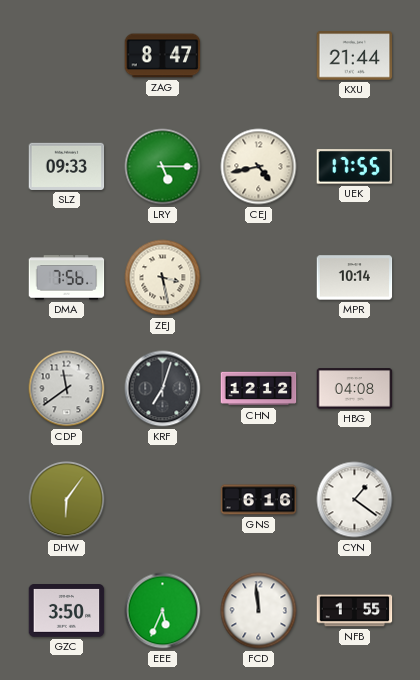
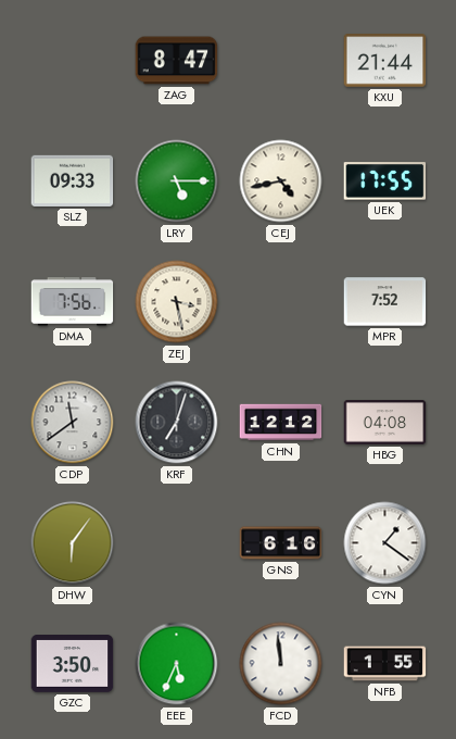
MPR: 10:14 -> 7:52
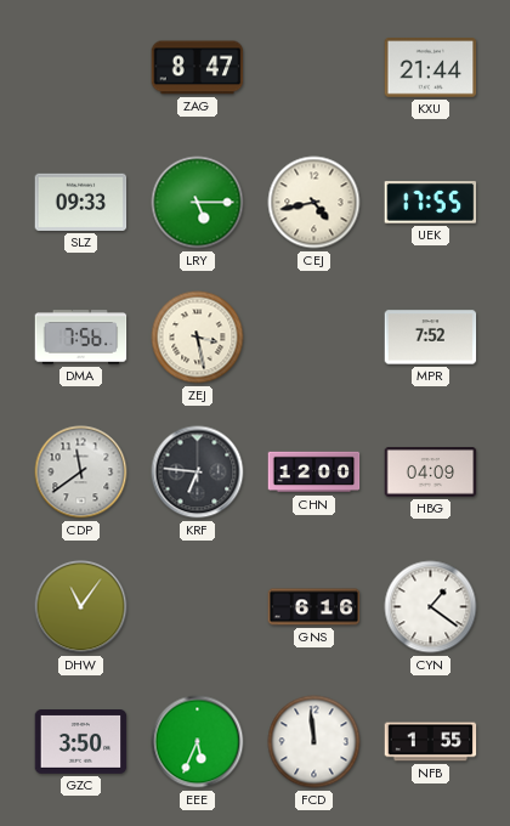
KRF: 7:03 -> 6:46
CHN: 12:12 -> 12:00
HBG: 04:08 -> 04:09
DHW: 6:06 -> 11:06
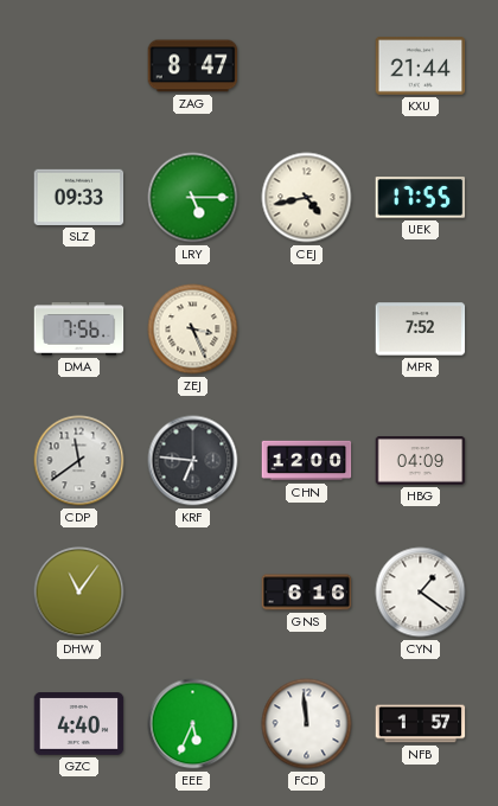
ZEJ: 3:28 -> 3:26
GZC: 3:50 -> 4:40
NFB: 1:55 -> 1:57
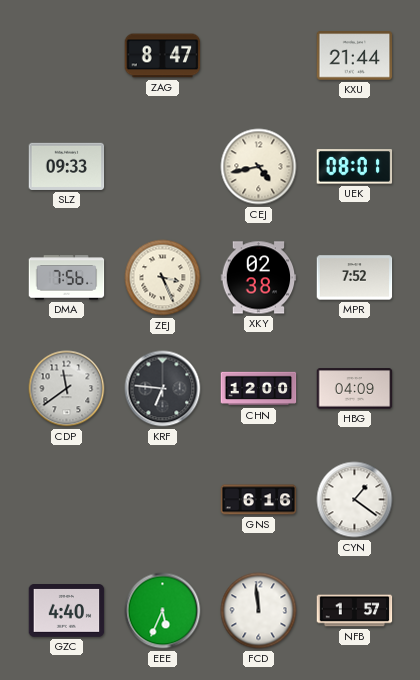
LRY: 5:15 -> none
UEK: 17:55 -> 08:01
XKY: none -> 02:38
DHW: 11:06 -> none
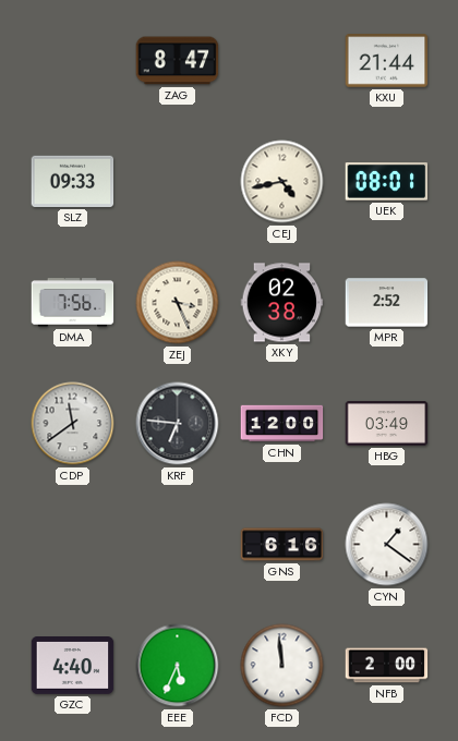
MPR: 7:52 -> 2:52
HBG: 04:09 -> 03:49
NFB: 1:57 -> 2:00
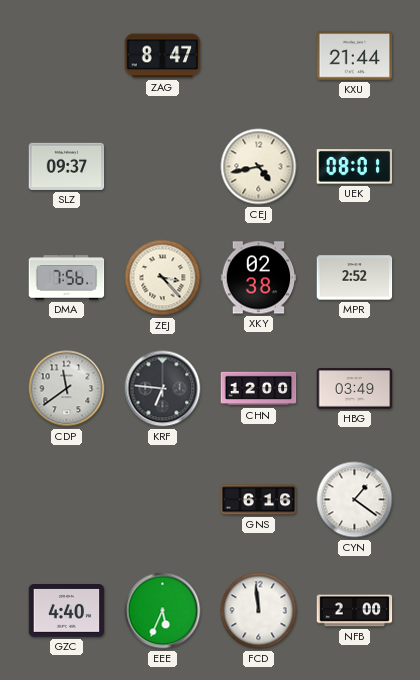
SLZ: 09:33 -> 09:37
ZEJ: 3:26 -> 3:23
